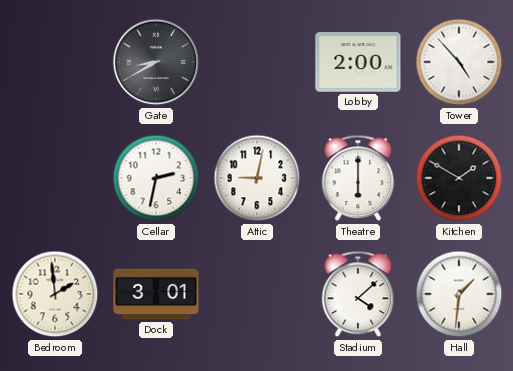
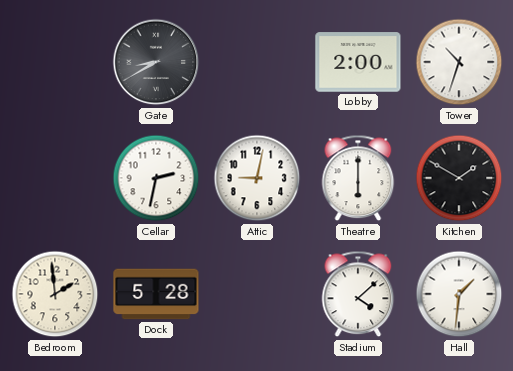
Tower: 4:53 -> 10:33
Dock: 3:01 -> 5:28
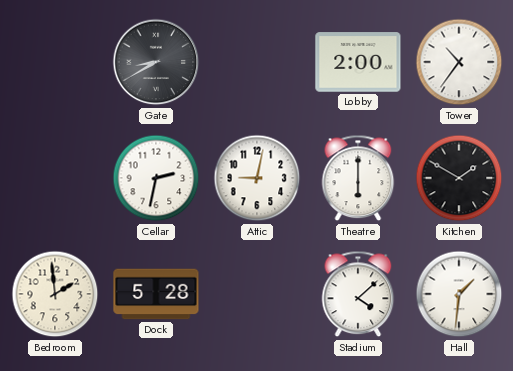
Tower: 10:33 -> 10:36
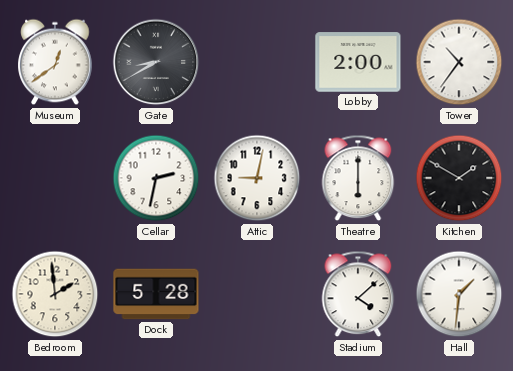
Museum: none -> 12:39
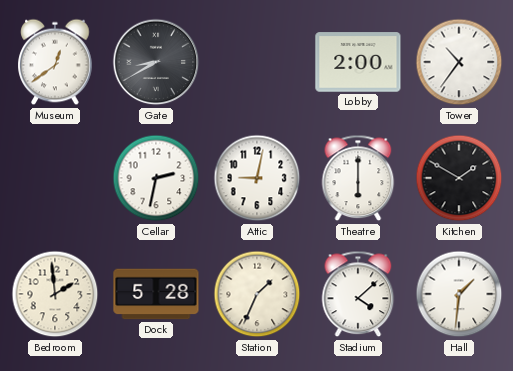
Station: none -> 1:34
